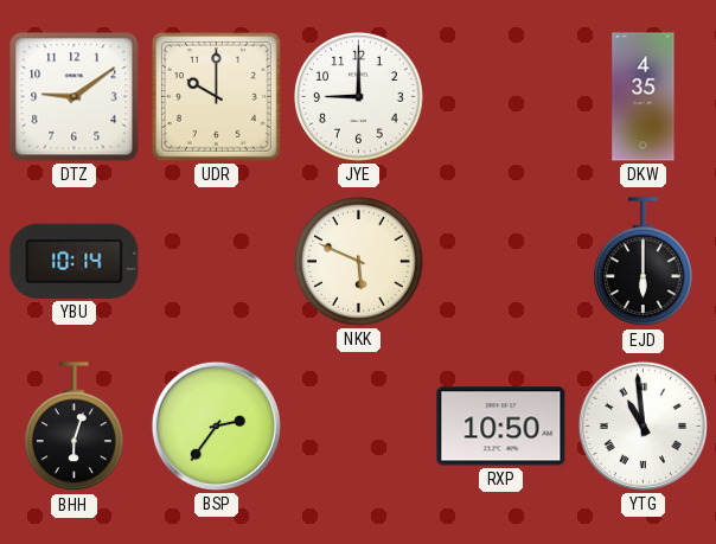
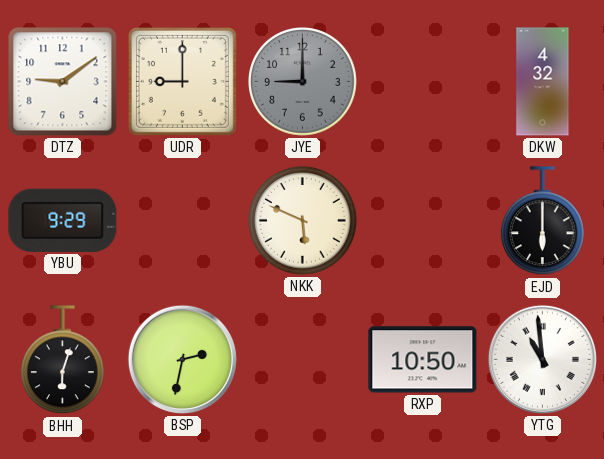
UDR: 10:00 -> 9:00
JYE dial: white -> grey
DKW: 4:35 -> 4:32
YBU: 10:14 -> 9:29
BSP: 2:36 -> 2:32
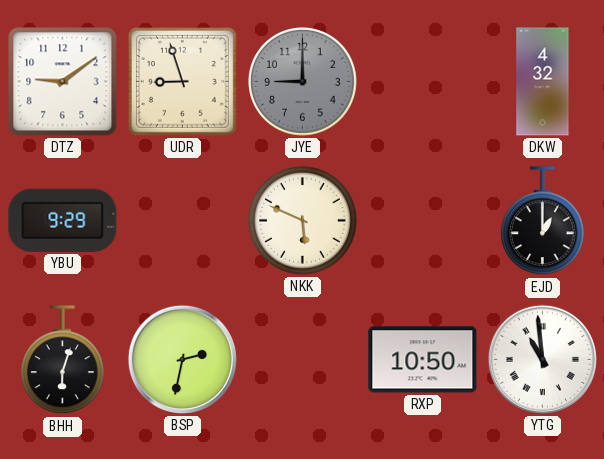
UDR: 9:00 -> 8:57
EJD: 6:00 -> 1:00
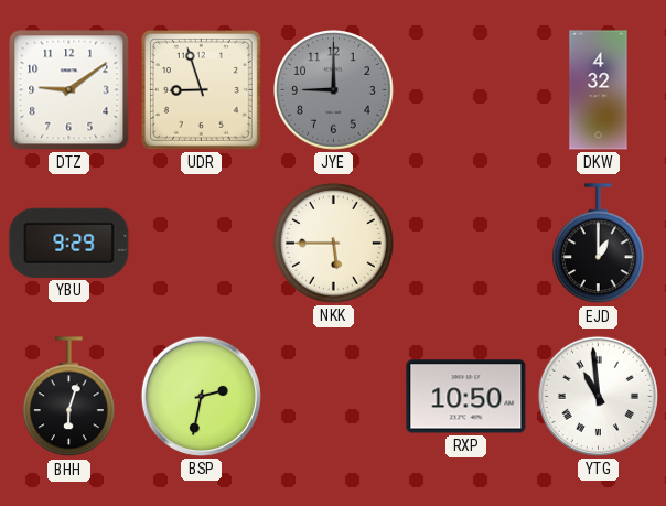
NKK: 5:49 -> 5:45
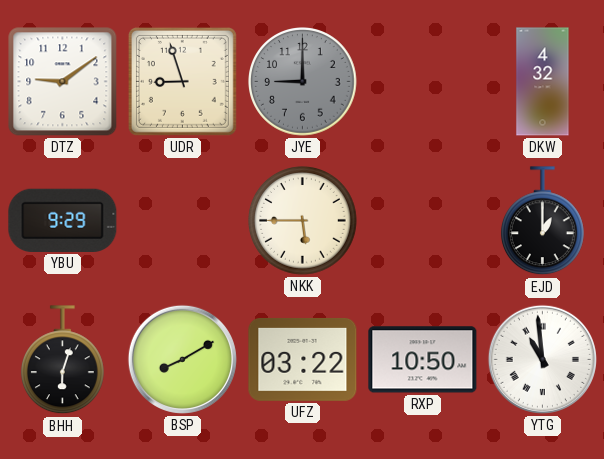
BSP: 2:32 -> 8:10
UFZ: none -> 03:22
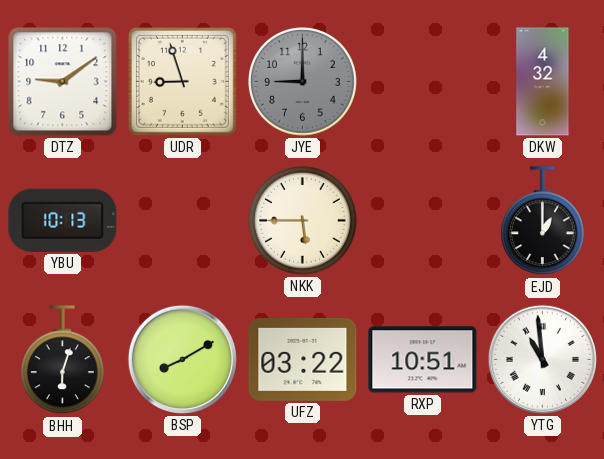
YBU: 9:29 -> 10:13
RXP: 10:50 -> 10:51
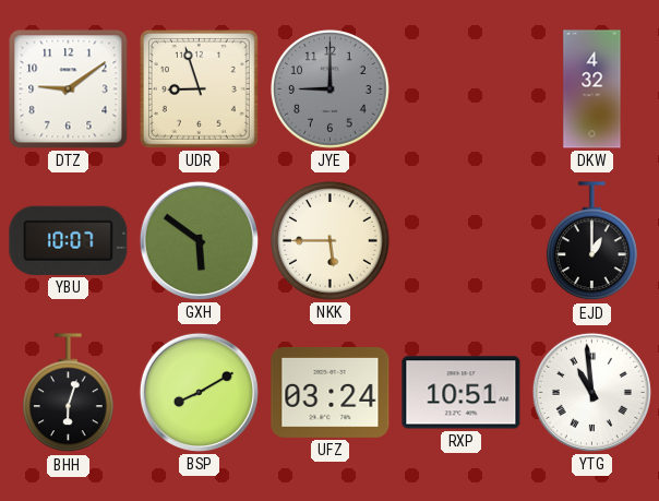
YBU: 10:13 -> 10:07
GXH: none -> 5:51
UFZ: 03:22 -> 03:24
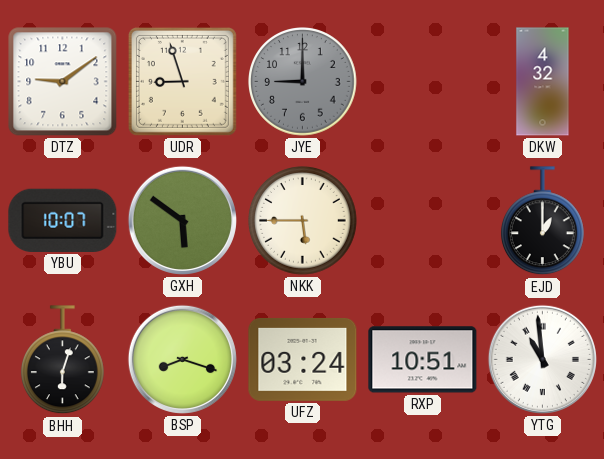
BSP: 8:10 -> 8:18
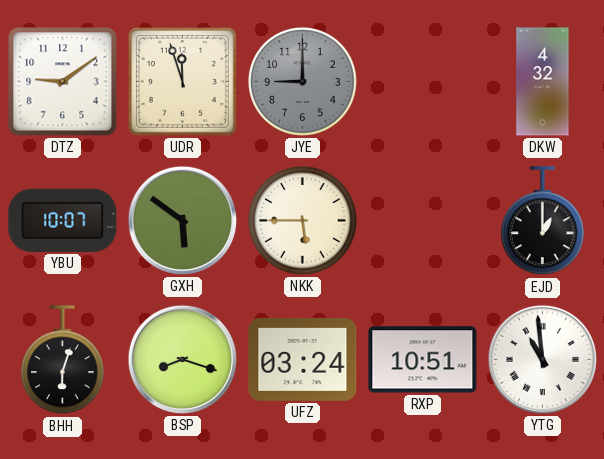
UDR: 8:57 -> 11:57
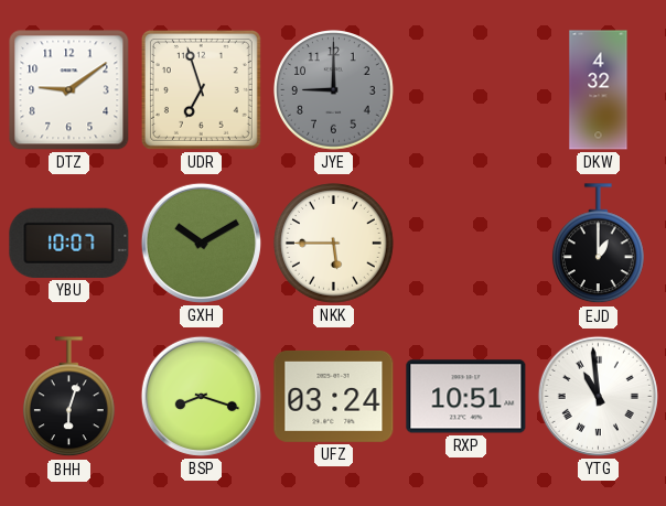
UDR: 11:57 -> 6:57
GXH: 5:51 -> 10:10
